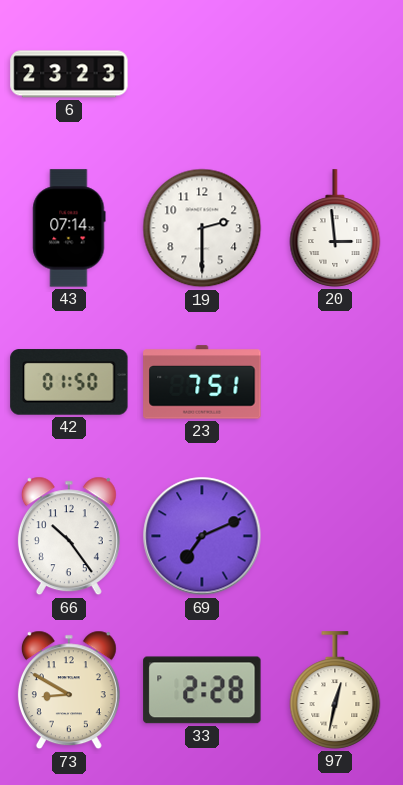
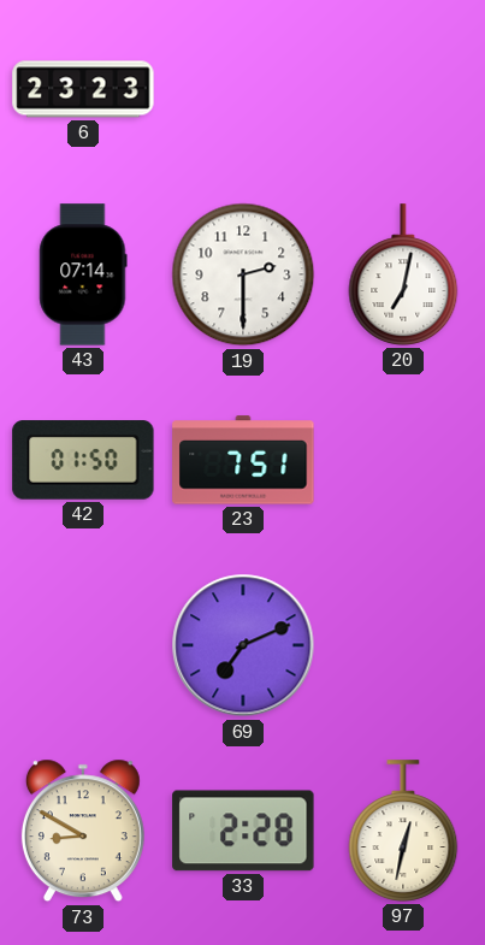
20: 2:59 -> 7:02
66: 10:24 -> none
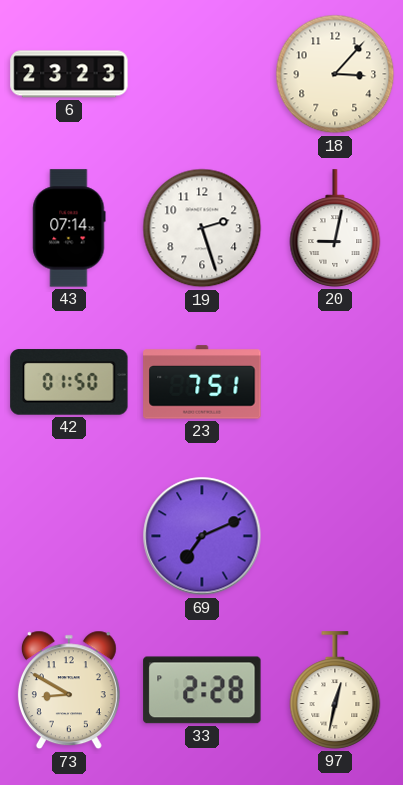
18: none -> 3:07
19: 2:30 -> 2:27
20: 7:02 -> 9:02
